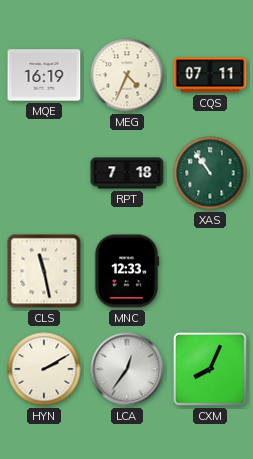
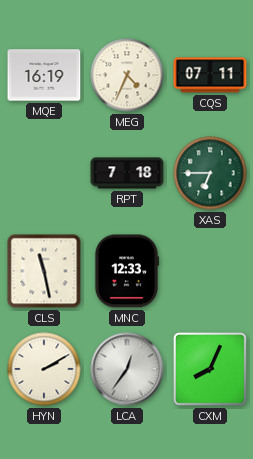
XAS: 10:54 -> 6:45
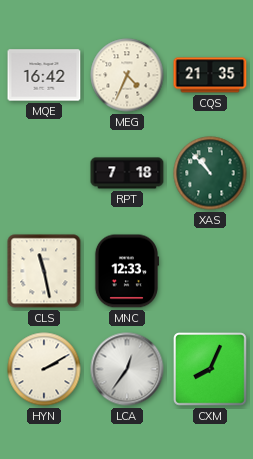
MQE: 16:19 -> 16:42
CQS: 07:11 -> 21:35
XAS: 6:45 -> 10:53
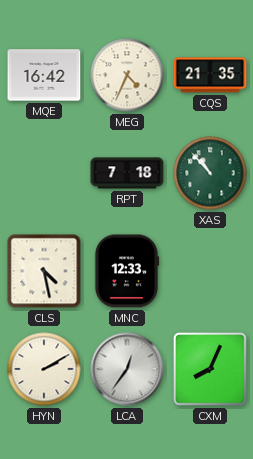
CLS: 11:28 -> 4:28
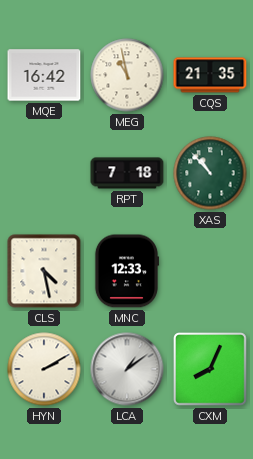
MEG: 4:34 -> 10:58
LCA: 12:36 -> 1:09
